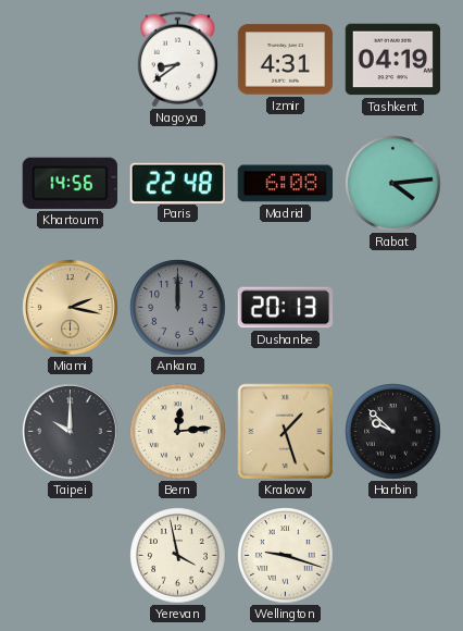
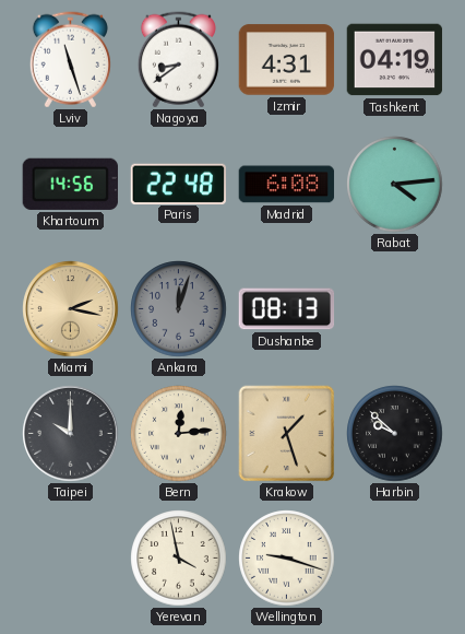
Lviv: none -> 11:27
Ankara: 12:00 -> 12:03
Dushanbe: 20:13 -> 08:13
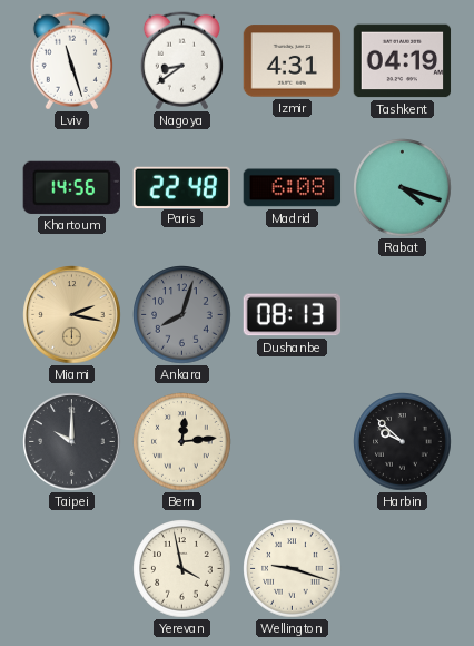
Rabat: 4:14 -> 4:18
Ankara: 12:03 -> 8:03
Krakow: 1:27 -> none
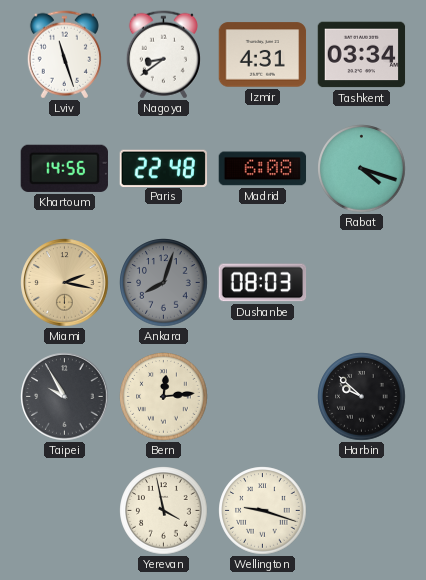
Tashkent: 04:19 -> 03:34
Dushanbe: 08:13 -> 08:03
Taipei: 10:00 -> 9:55
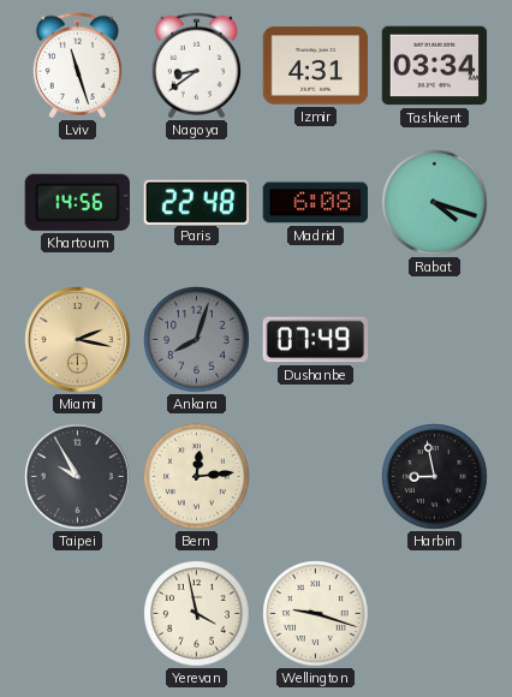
Dushanbe: 08:03 -> 07:49
Harbin: 9:52 -> 8:58
